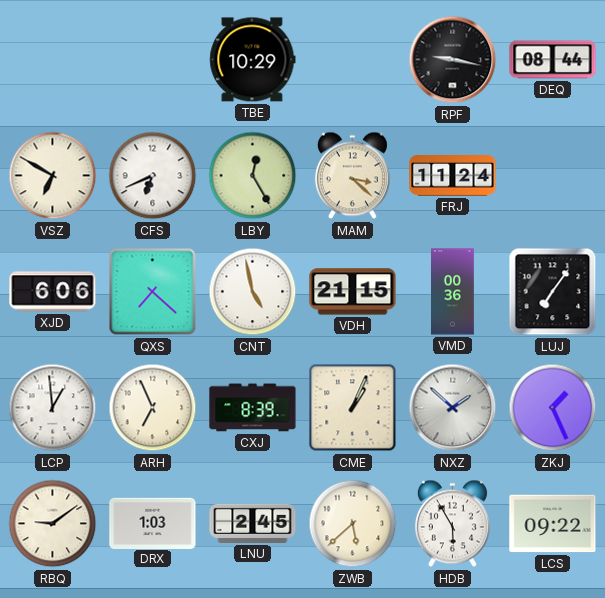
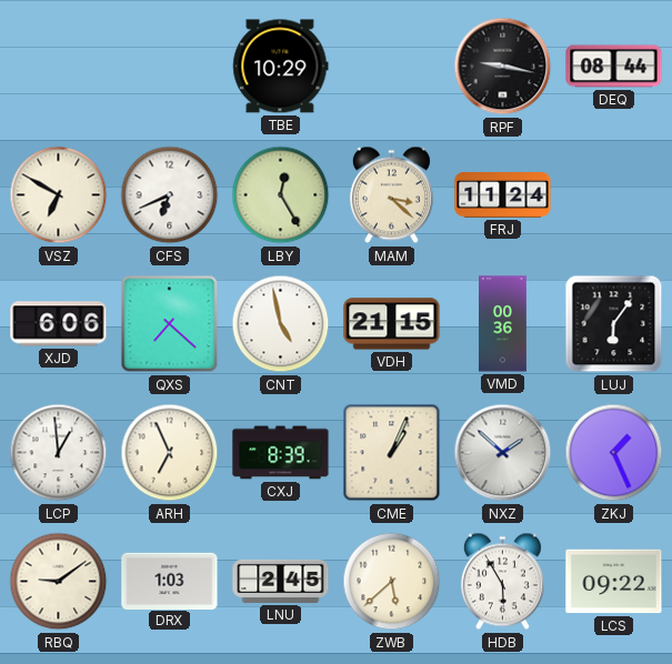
LUJ: 7:06 -> 6:06
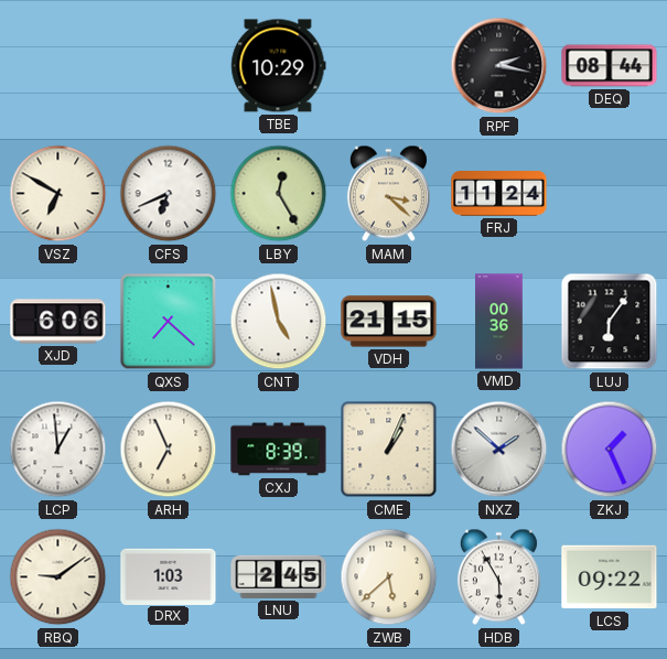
RPF: 9:17 -> 2:17
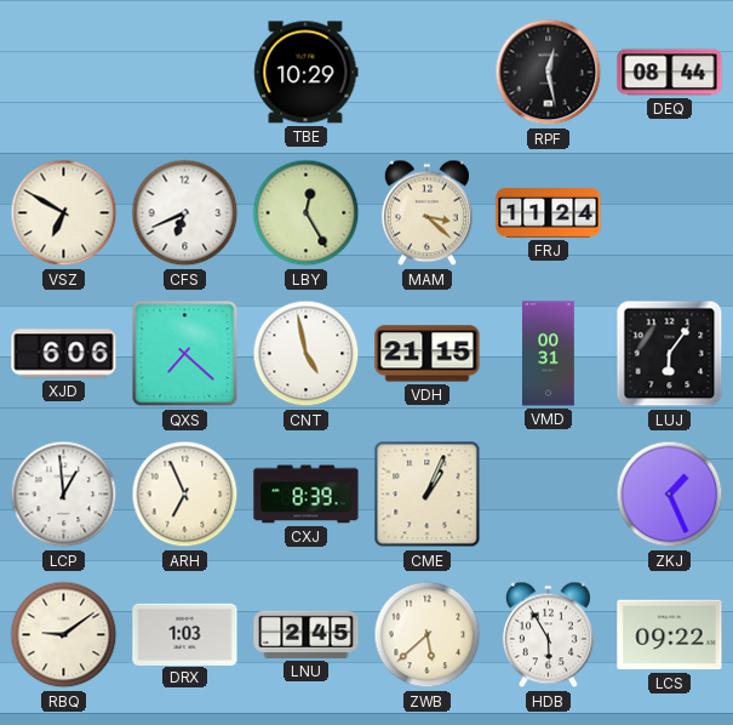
RPF: 2:17 -> 12:28
VMD: 00:36 -> 00:31
NXZ: 1:52 -> none
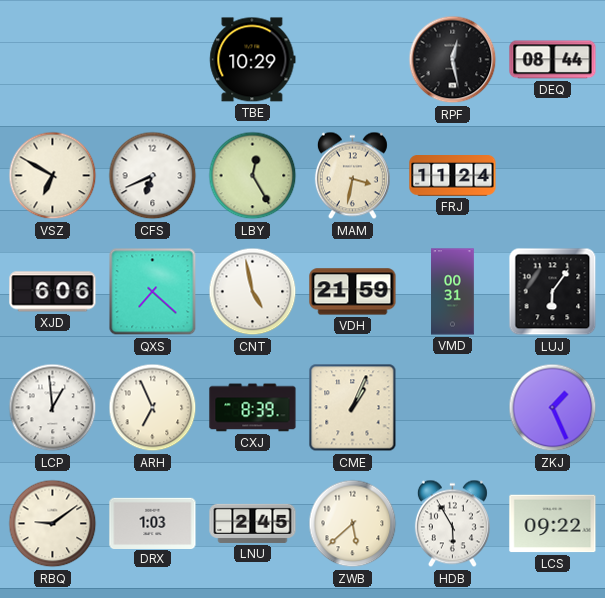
MAM: 3:22 -> 3:32
VDH: 21:15 -> 21:59
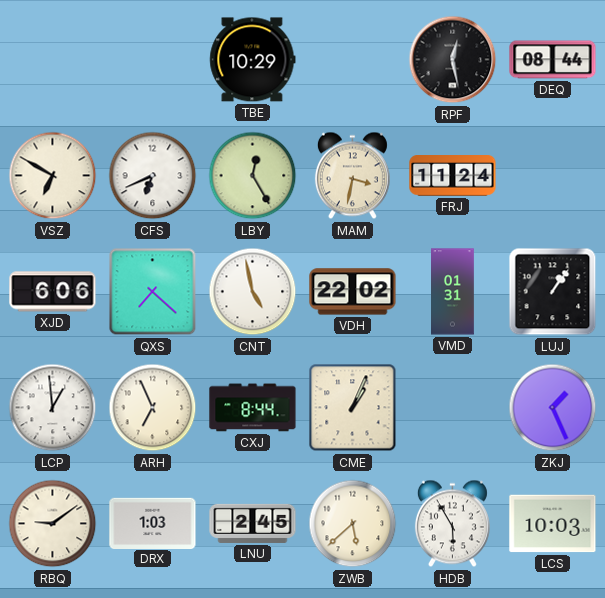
VDH: 21:59 -> 22:02
VMD: 00:31 -> 01:31
LUJ: 6:06 -> 1:06
CXJ: 8:39 -> 8:44
LCS: 09:22 -> 10:03
